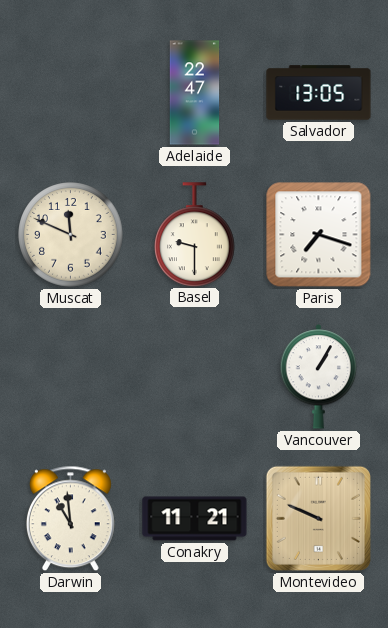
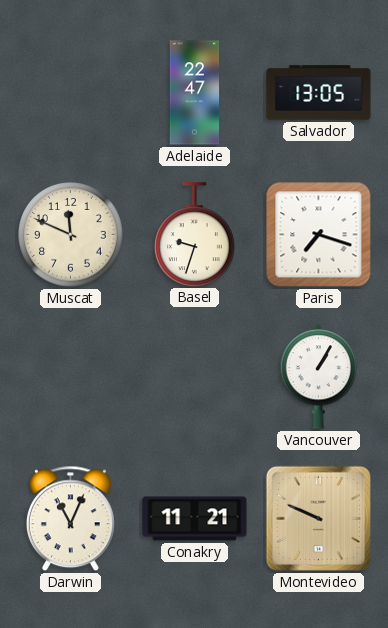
Basel: 9:30 -> 9:33
Darwin: 10:59 -> 11:04
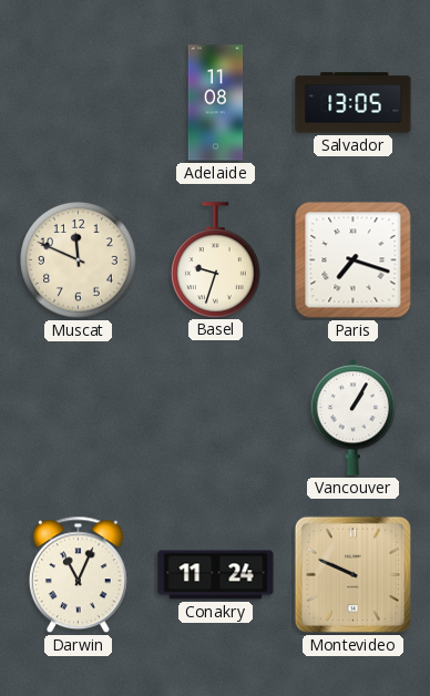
Adelaide: 22:47 -> 11:08
Conakry: 11:21 -> 11:24
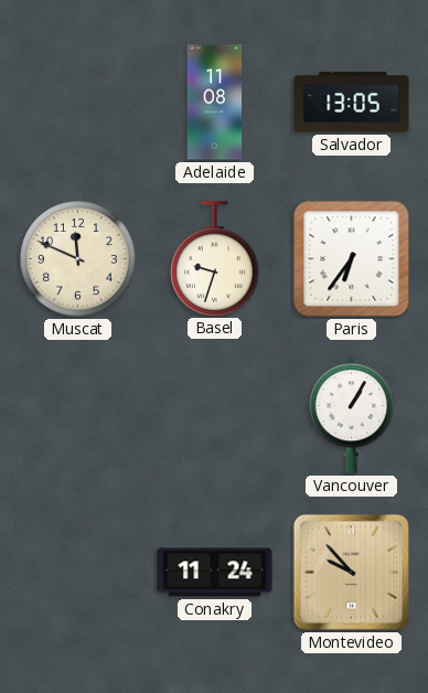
Paris: 7:18 -> 6:36
Darwin: 11:04 -> none
Montevideo: 9:49 -> 9:53
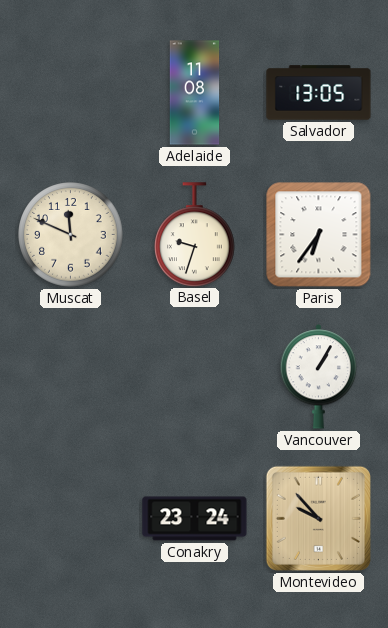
Conakry: 11:24 -> 23:24
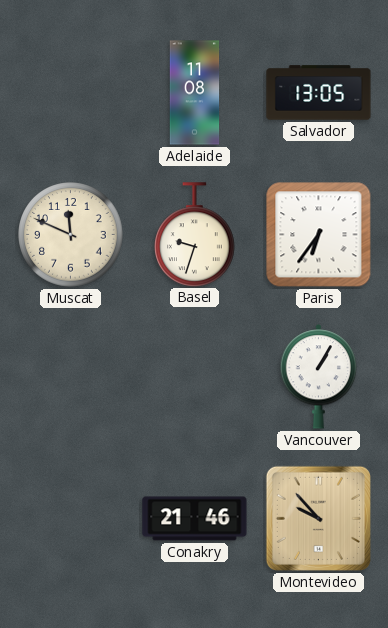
Conakry: 23:24 -> 21:46
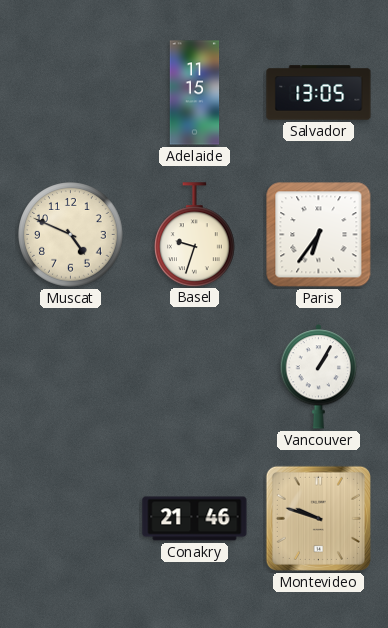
Adelaide: 11:08 -> 11:15
Muscat: 11:49 -> 4:49
Montevideo: 9:53 -> 9:48
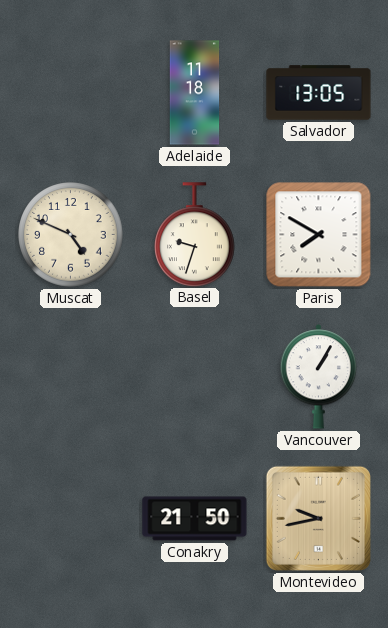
Adelaide: 11:15 -> 11:18
Paris: 6:36 -> 7:50
Conakry: 21:46 -> 21:50
Montevideo: 9:48 -> 9:43
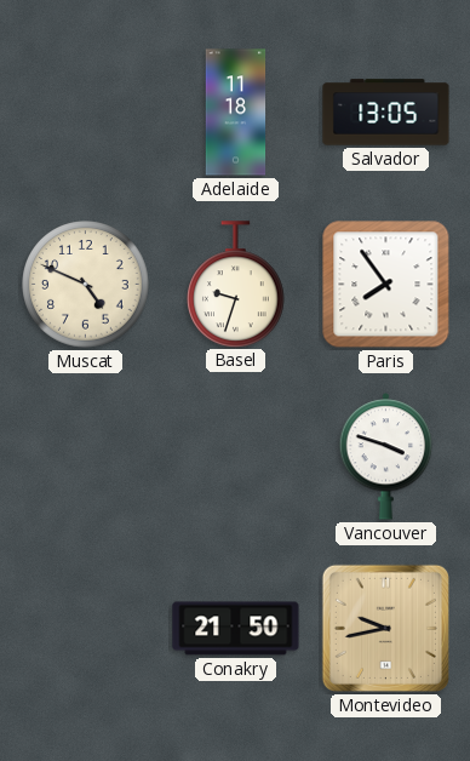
Paris: 7:50 -> 7:54
Vancouver: 1:05 -> 3:48
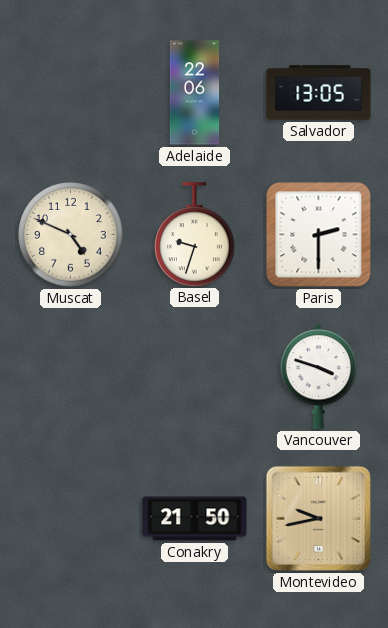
Adelaide: 11:18 -> 22:06
Paris: 7:54 -> 2:30
